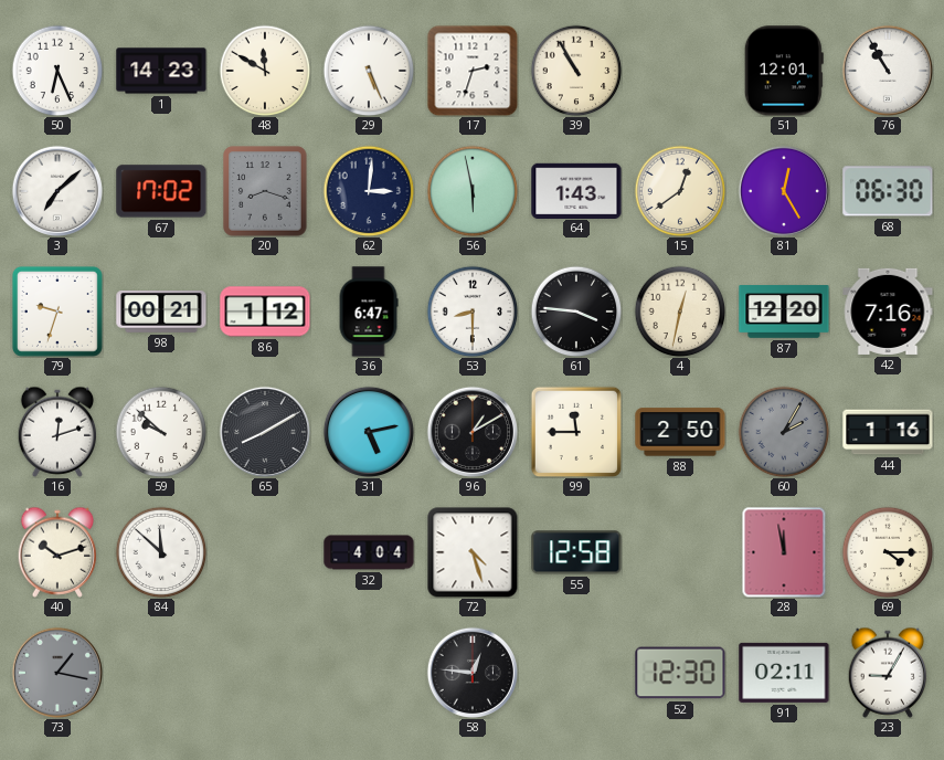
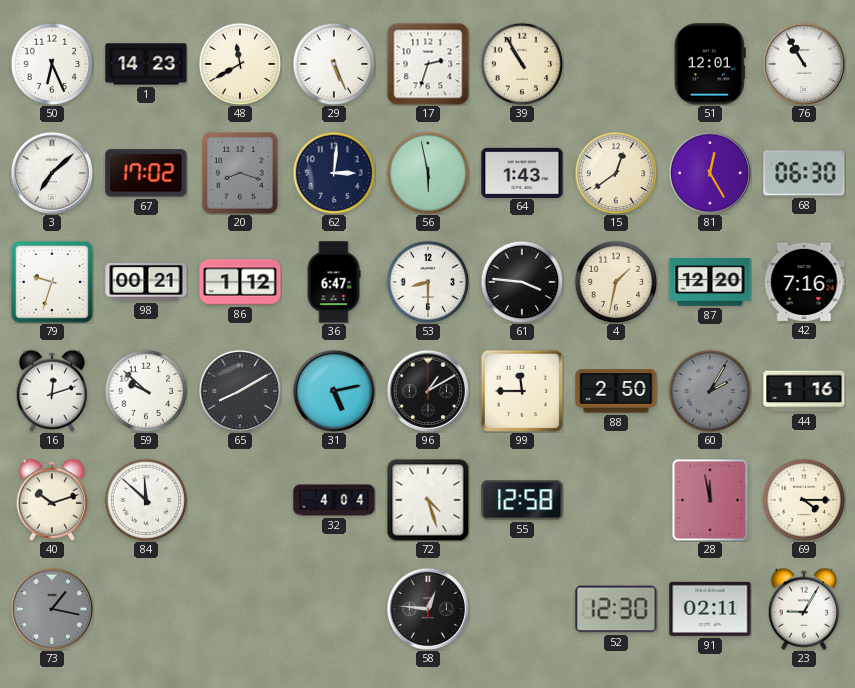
48: 11:50 -> 11:40
4: 12:32 -> 1:32
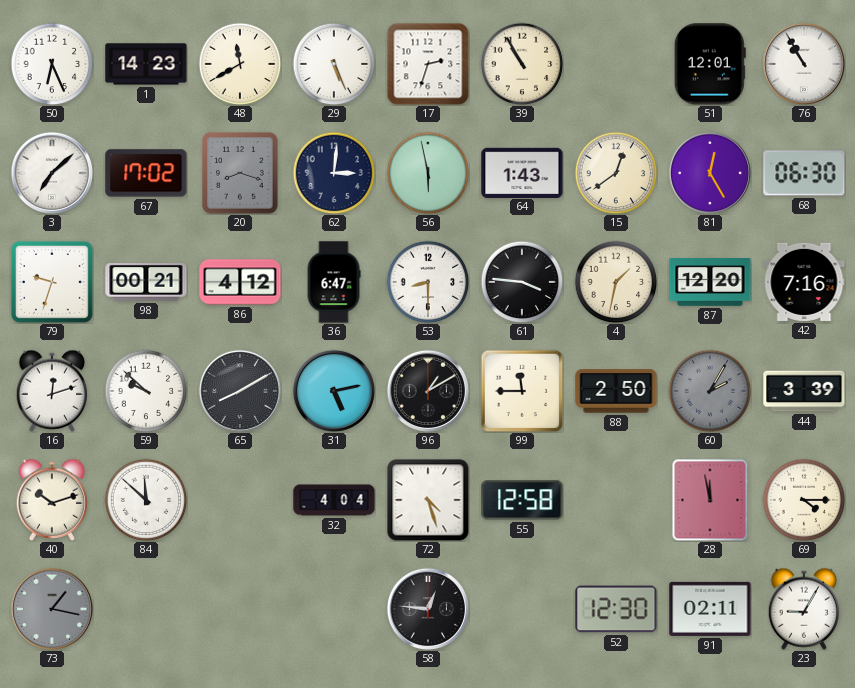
86: 1:12 -> 4:12
44: 1:16 -> 3:39
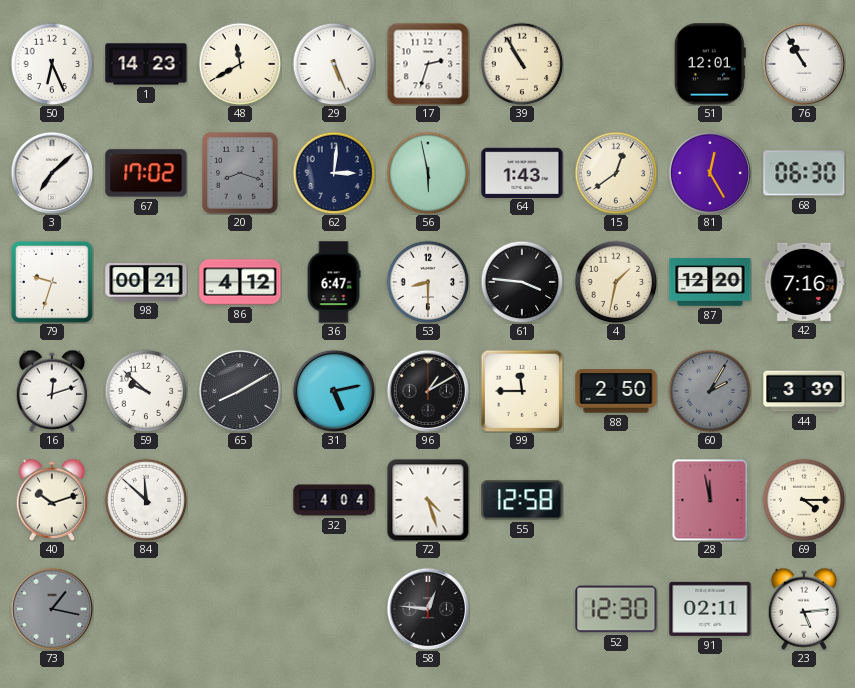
23: 9:05 -> 5:14
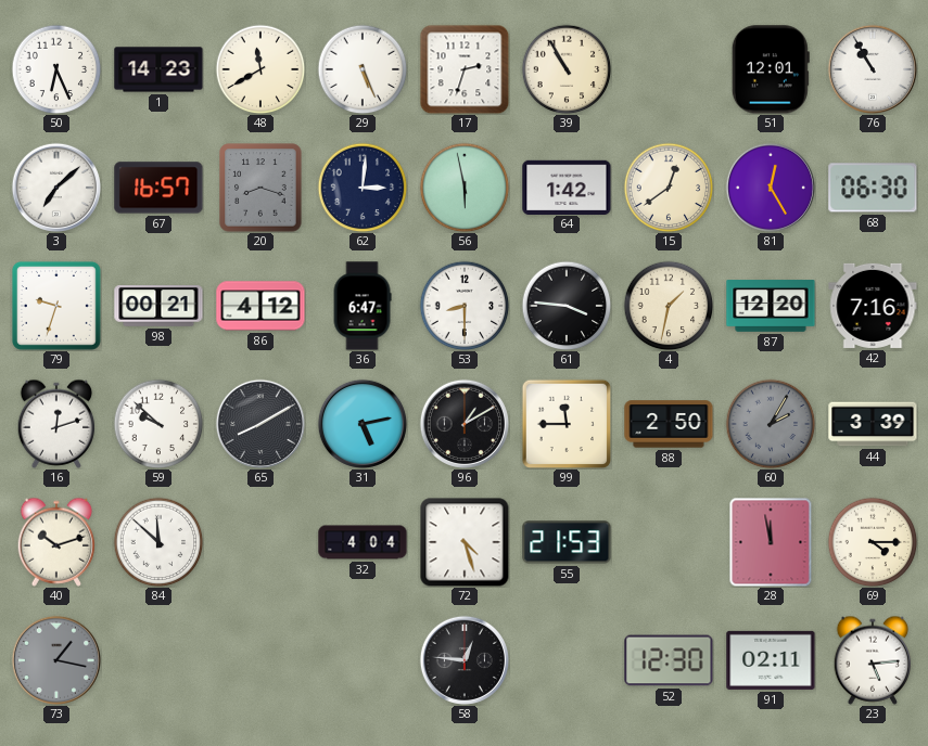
67: 17:02 -> 16:57
64: 1:43 -> 1:42
55: 12:58 -> 21:53
